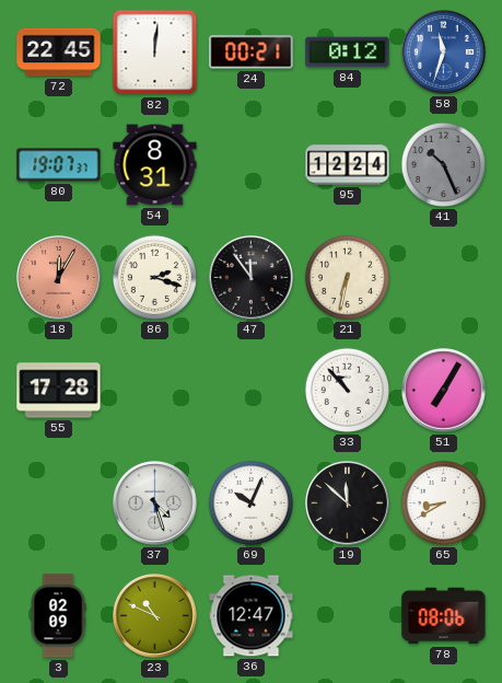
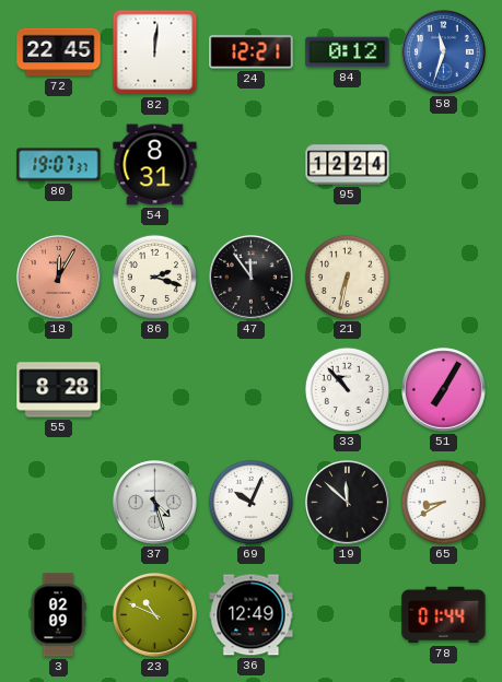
24: 00:21 -> 12:21
41: 10:26 -> none
55: 17:28 -> 8:28
36: 12:47 -> 12:49
78: 08:06 -> 01:44
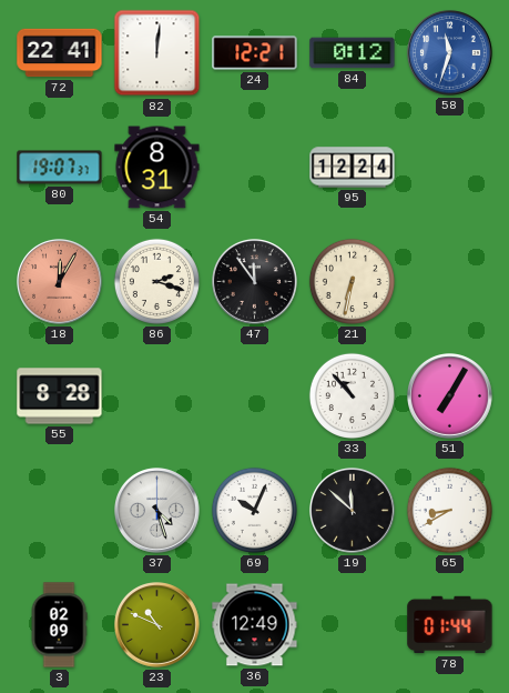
72: 22:45 -> 22:41
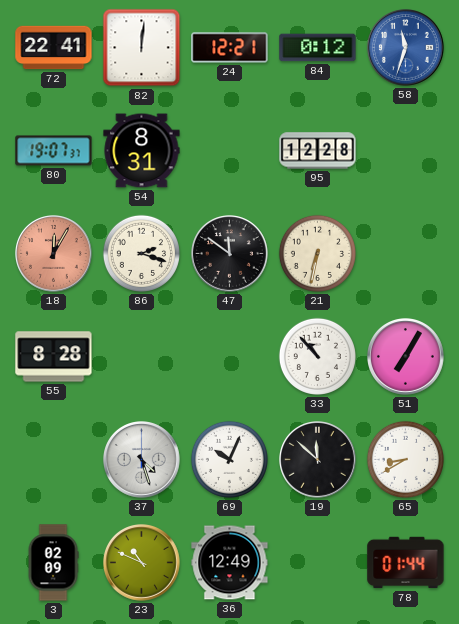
95: 12:24 -> 12:28
47: 11:54 -> 11:51
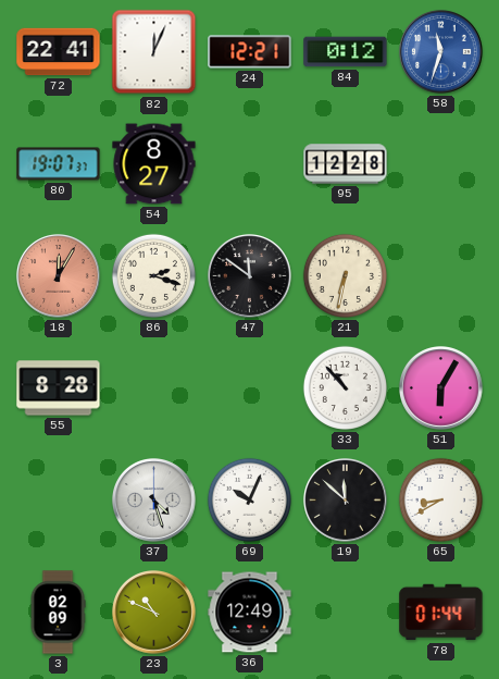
82: 12:01 -> 12:04
54: 8:31 -> 8:27
51: 7:05 -> 6:05
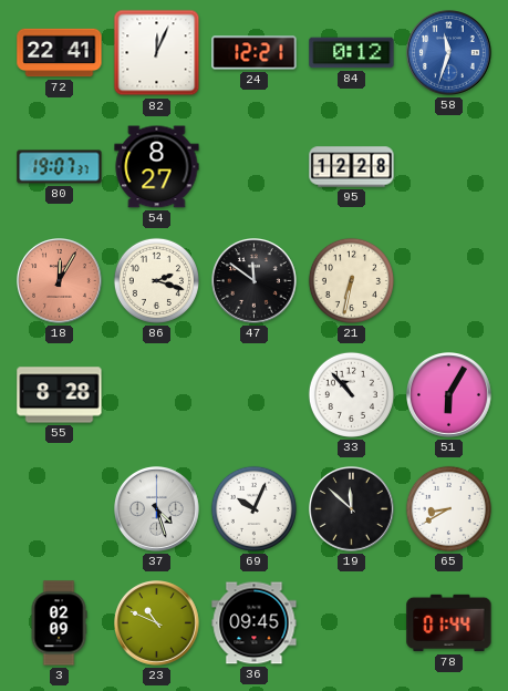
36: 12:49 -> 09:45
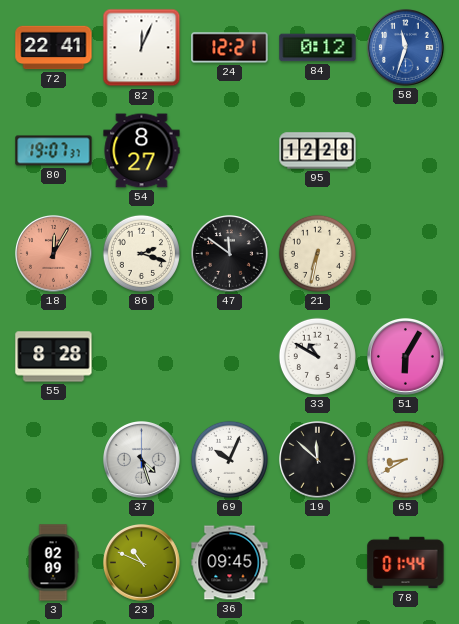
33: 10:53 -> 10:50
